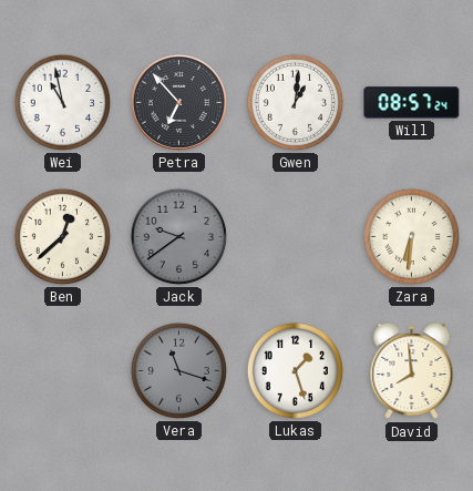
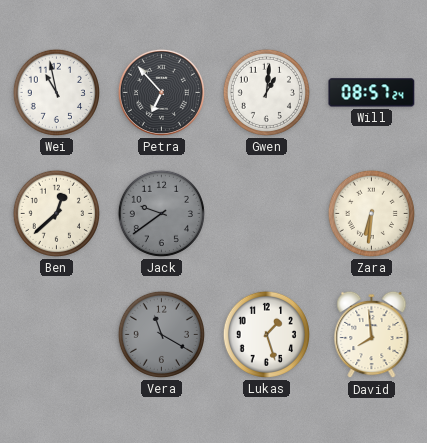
Vera: 11:18 -> 11:20
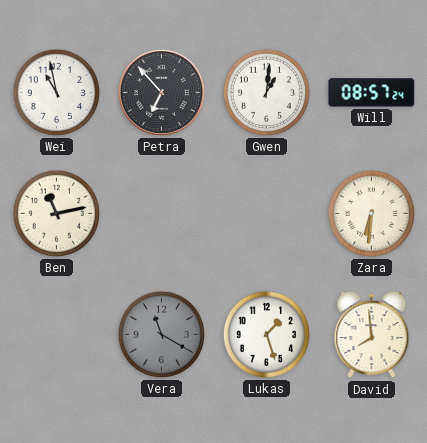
Ben: 12:38 -> 11:13
Jack: 9:39 -> none
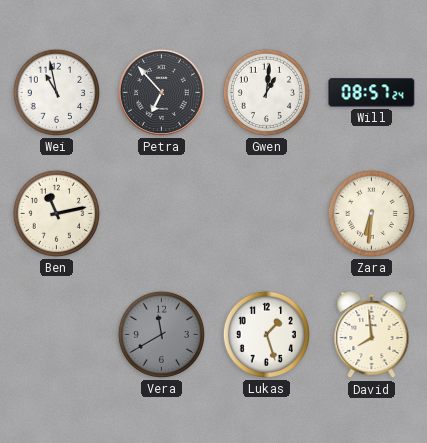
Vera: 11:20 -> 11:40
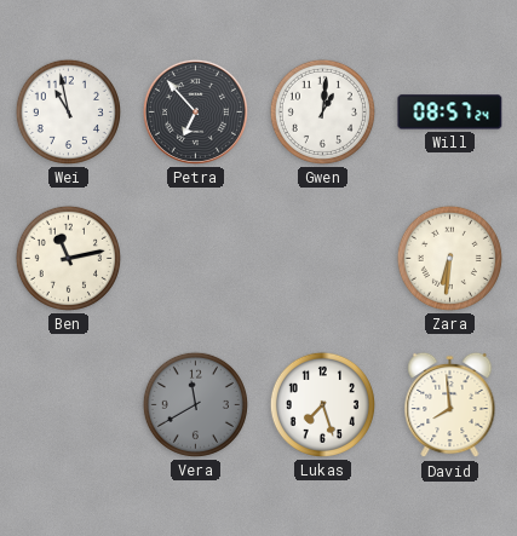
Lukas: 1:27 -> 7:27
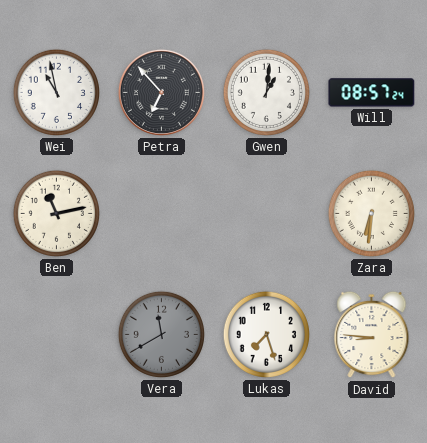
David: 7:59 -> 8:46
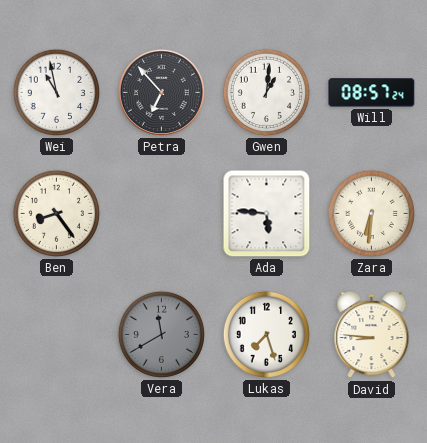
Ben: 11:13 -> 8:24
Ada: none -> 5:46
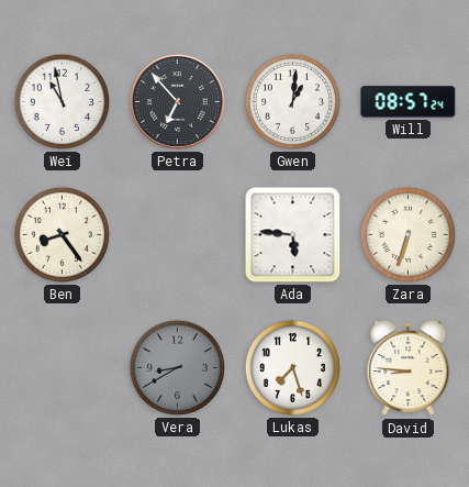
Zara: 6:31 -> 6:33
Vera: 11:40 -> 8:40
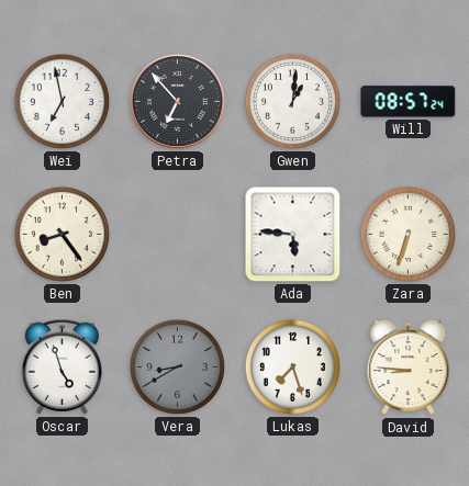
Wei: 10:58 -> 6:58
Oscar: none -> 4:57
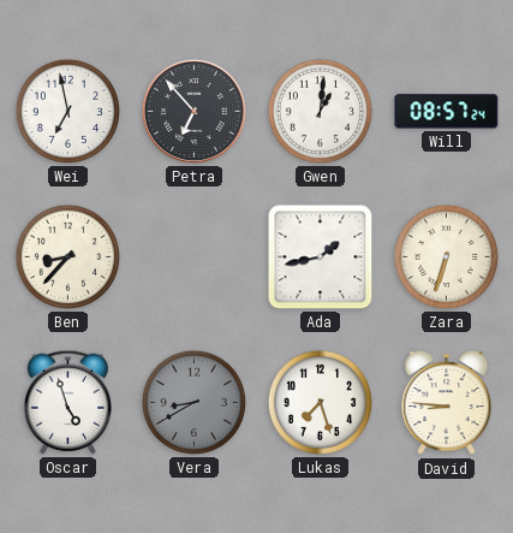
Ben: 8:24 -> 8:37
Ada: 5:46 -> 1:43
